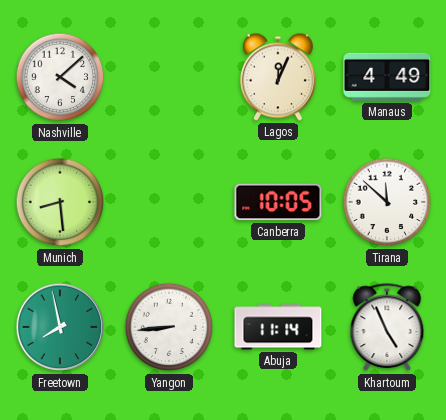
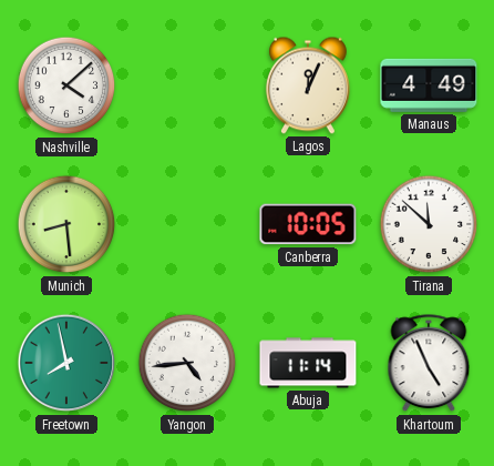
Yangon: 8:44 -> 4:44
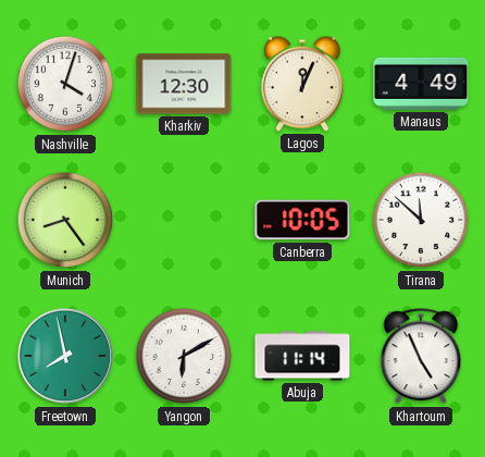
Nashville: 4:08 -> 4:03
Kharkiv: none -> 12:30
Munich: 8:29 -> 8:24
Yangon: 4:44 -> 6:10
